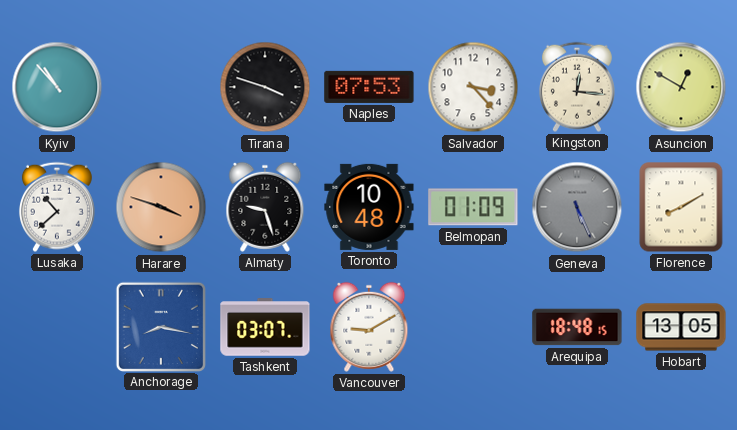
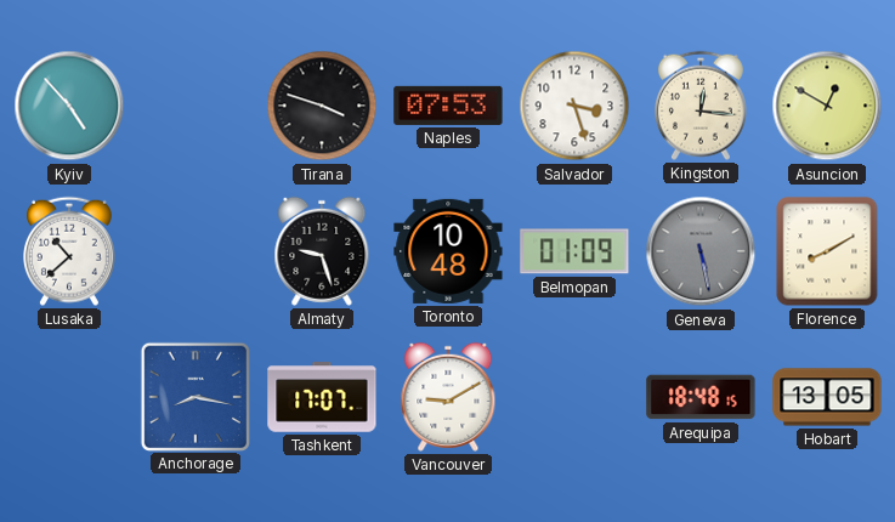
Kyiv: 10:53 -> 4:53
Salvador: 3:23 -> 3:27
Harare: 3:48 -> none
Geneva: 5:26 -> 5:28
Tashkent: 03:07 -> 17:07
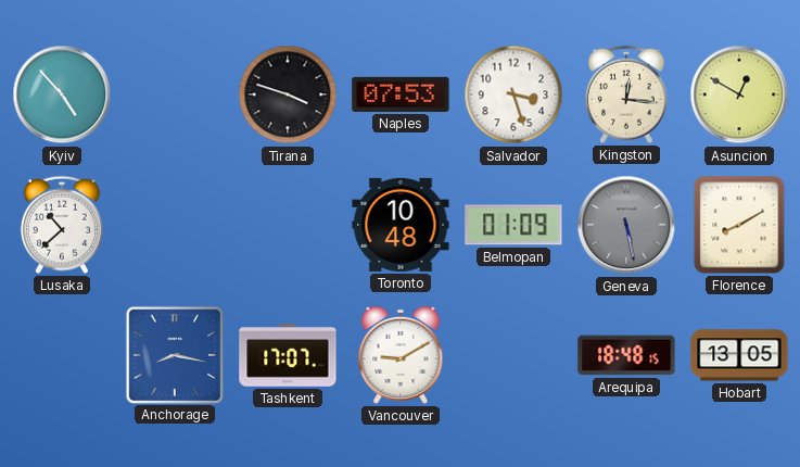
Almaty: 9:27 -> none
